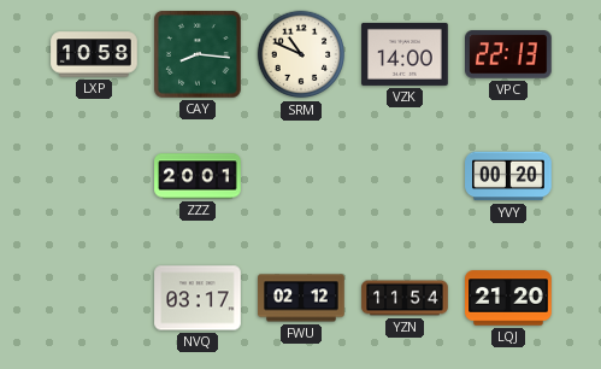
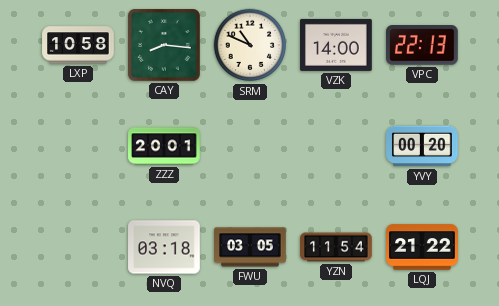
NVQ: 03:17 -> 03:18
FWU: 02:12 -> 03:05
LQJ: 21:20 -> 21:22
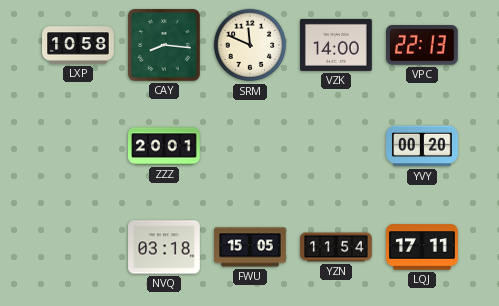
SRM: 10:49 -> 11:49
FWU: 03:05 -> 15:05
LQJ: 21:22 -> 17:11
